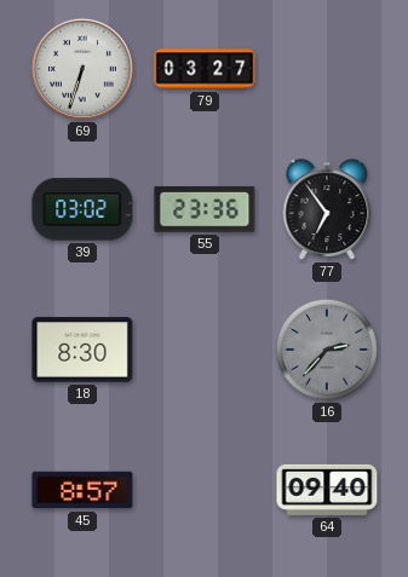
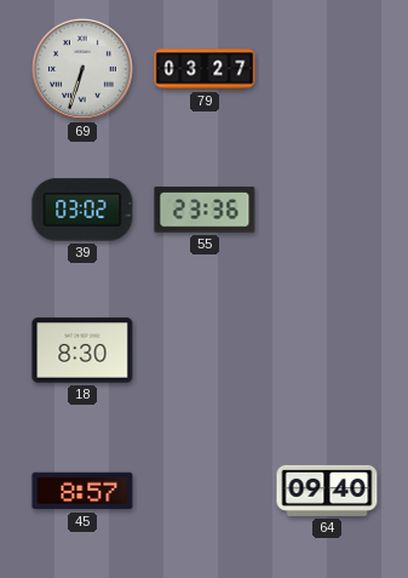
77: 6:54 -> none
16: 2:37 -> none
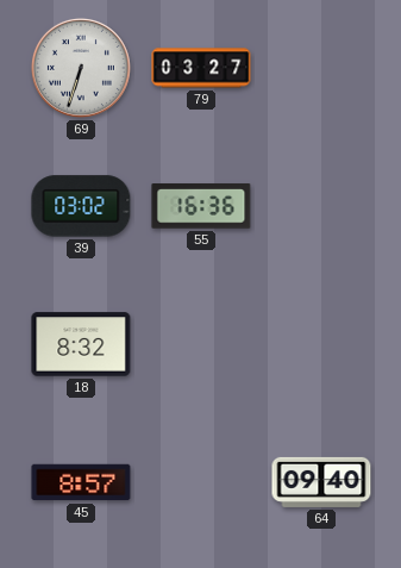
55: 23:36 -> 16:36
18: 8:30 -> 8:32
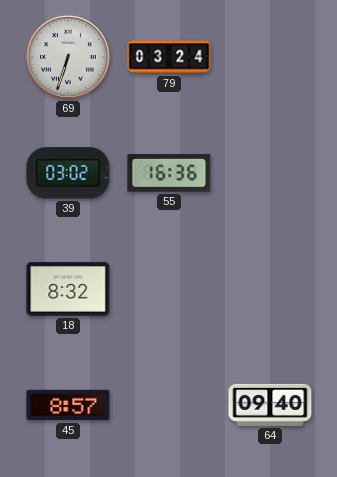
79: 03:27 -> 03:24
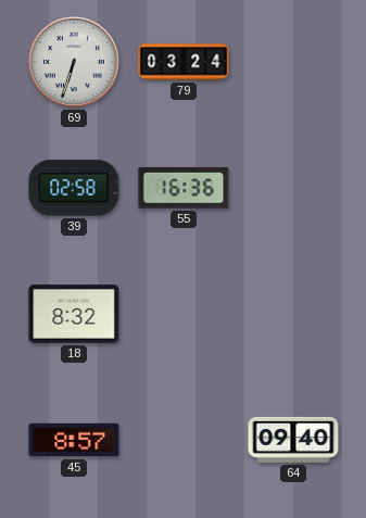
39: 03:02 -> 02:58
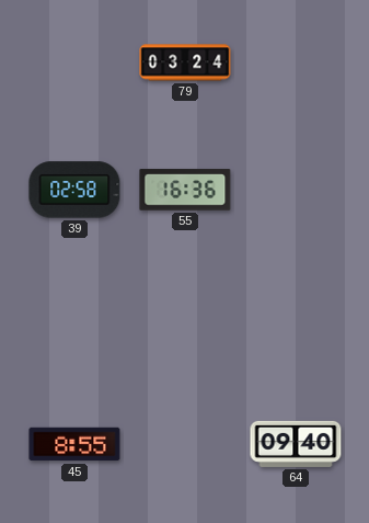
69: 6:33 -> none
18: 8:32 -> none
45: 8:57 -> 8:55
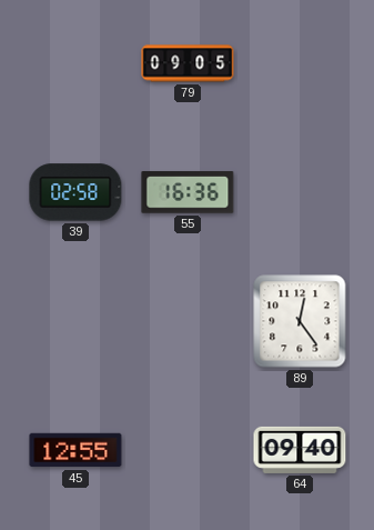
79: 03:24 -> 09:05
89: none -> 12:24
45: 8:55 -> 12:55
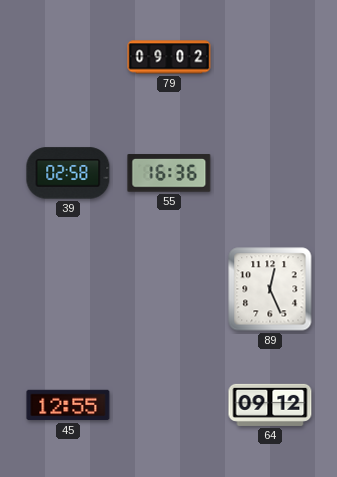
79: 09:05 -> 09:02
89: 12:24 -> 12:26
64: 09:40 -> 09:12
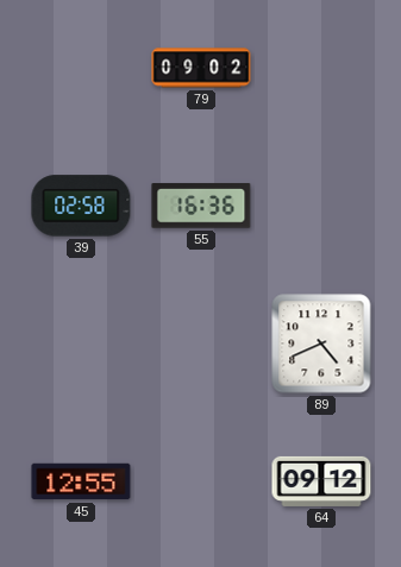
89: 12:26 -> 4:41
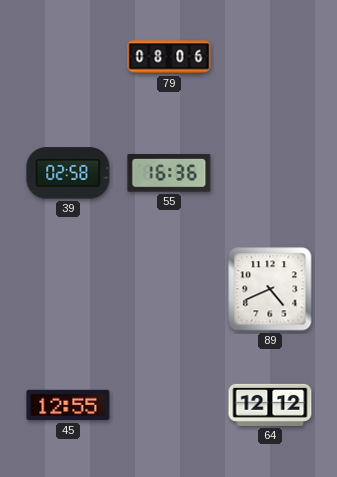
79: 09:02 -> 08:06
64: 09:12 -> 12:12
